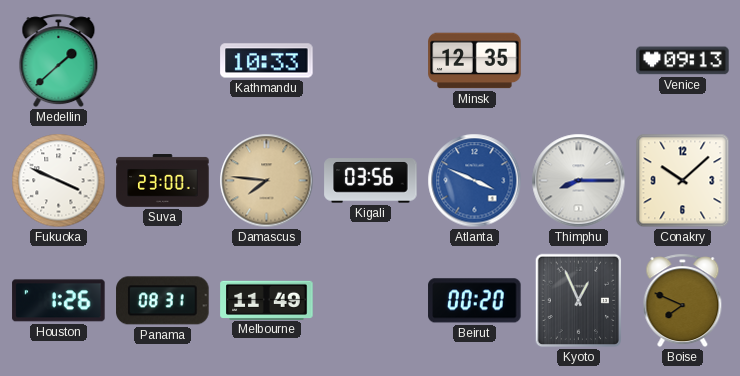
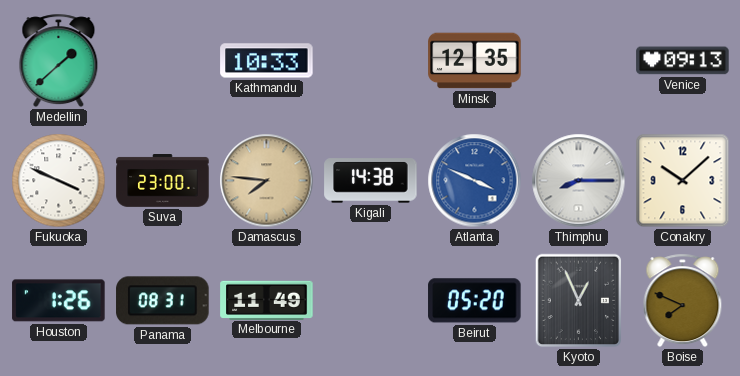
Kigali: 03:56 -> 14:38
Beirut: 00:20 -> 05:20
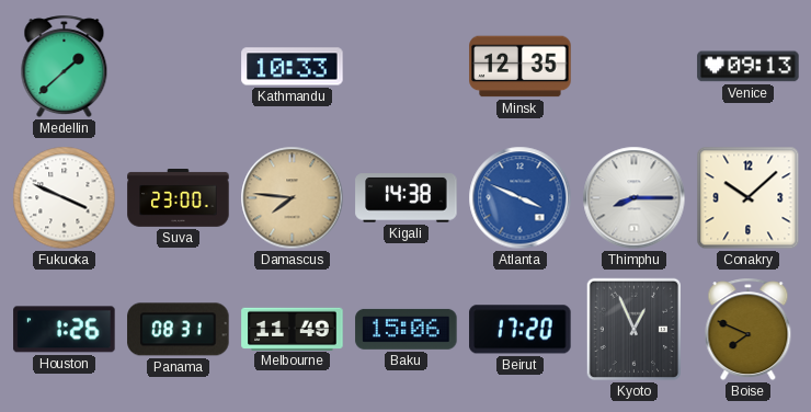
Baku: none -> 15:06
Beirut: 05:20 -> 17:20
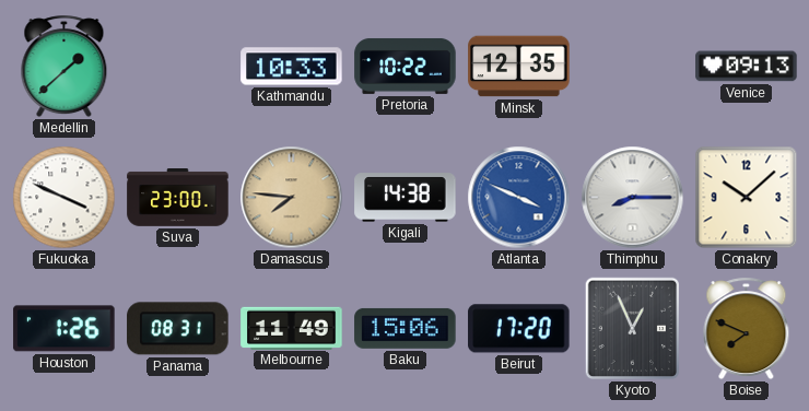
Pretoria: none -> 10:22
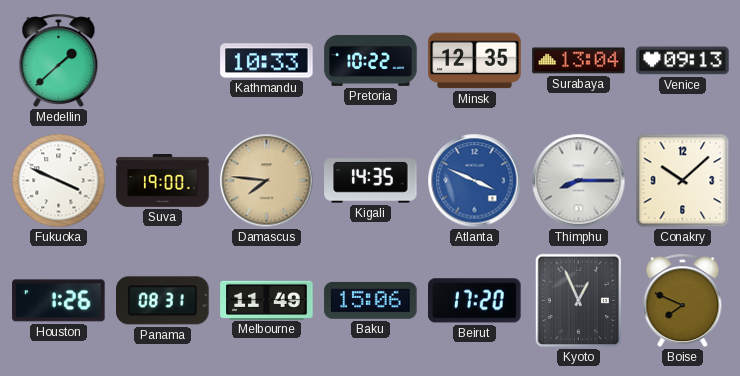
Surabaya: none -> 13:04
Suva: 23:00 -> 19:00
Kigali: 14:38 -> 14:35
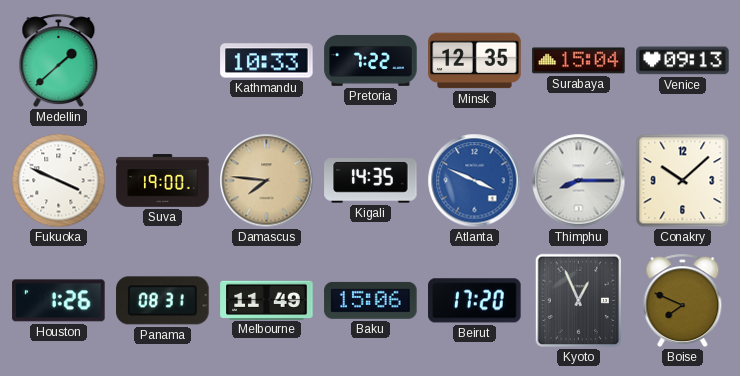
Pretoria: 10:22 -> 7:22
Surabaya: 13:04 -> 15:04
